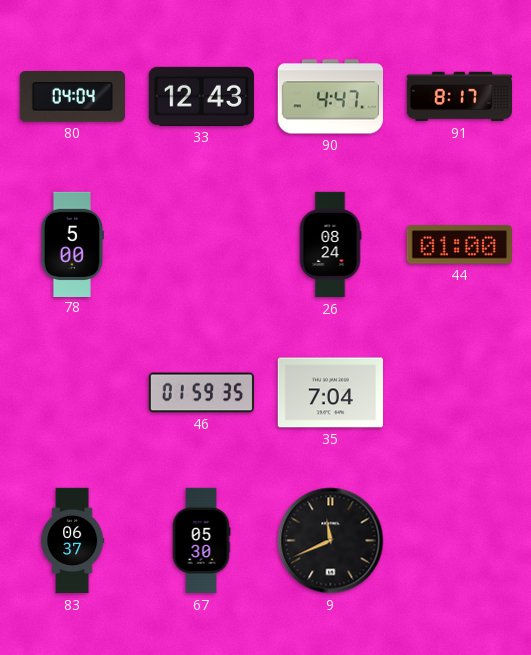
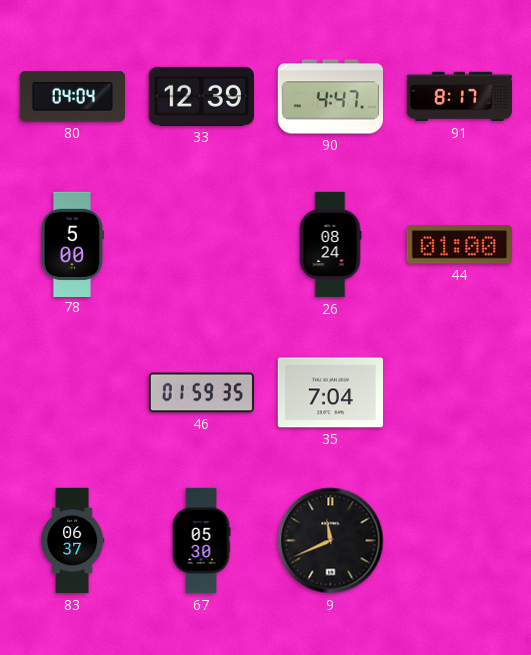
33: 12:43 -> 12:39
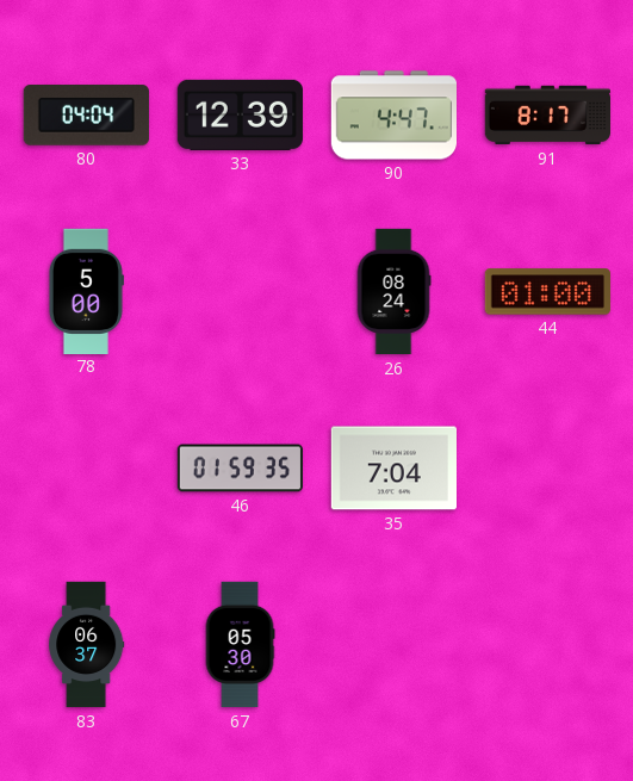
9: 11:41 -> none
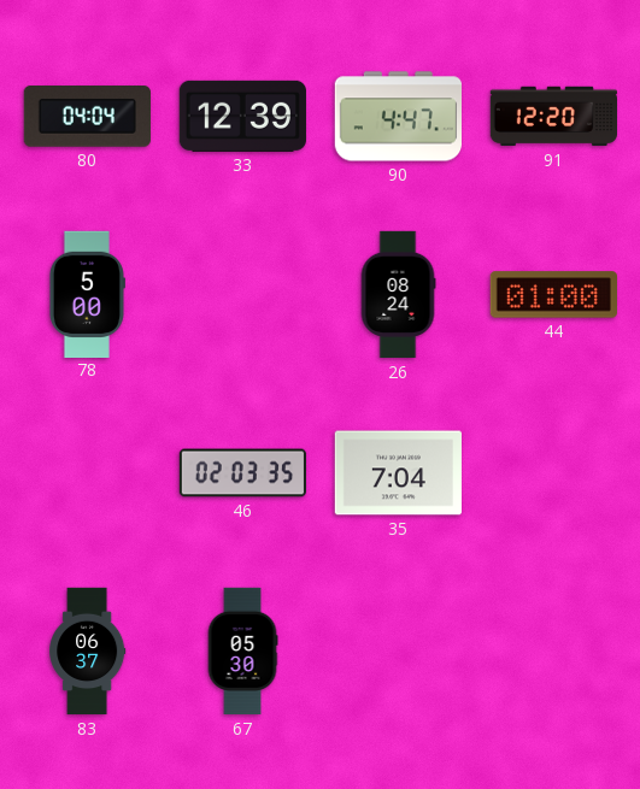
91: 8:17 -> 12:20
46: 01:59 -> 02:03
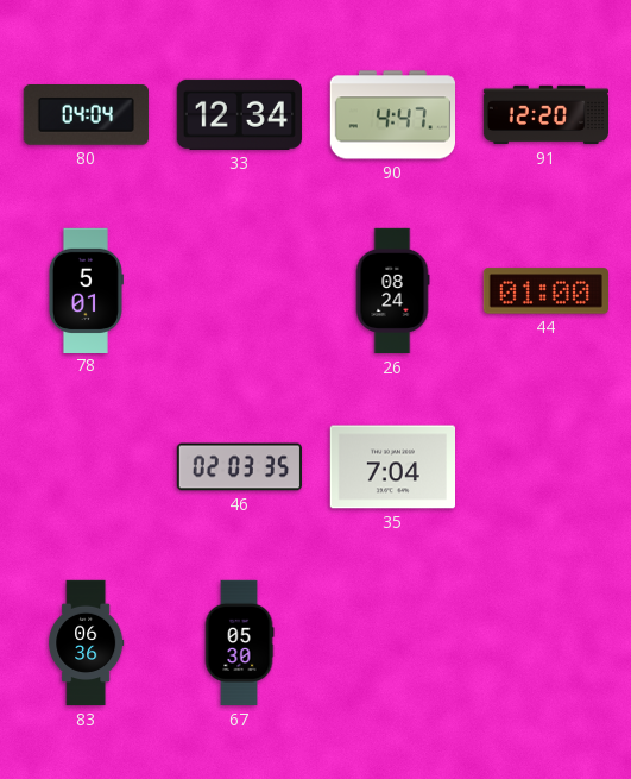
33: 12:39 -> 12:34
78: 5:00 -> 5:01
83: 06:37 -> 06:36
